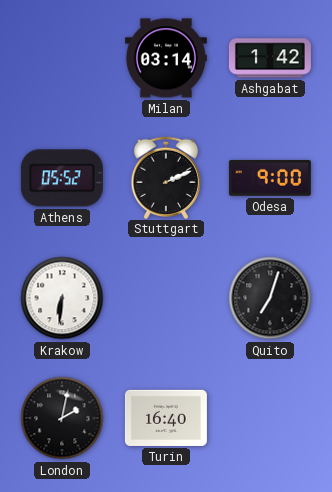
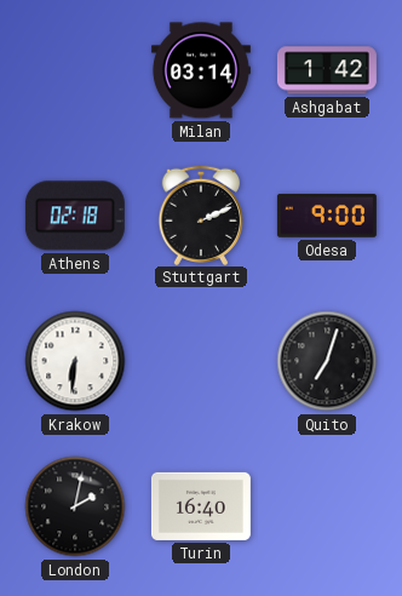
Athens: 05:52 -> 02:18
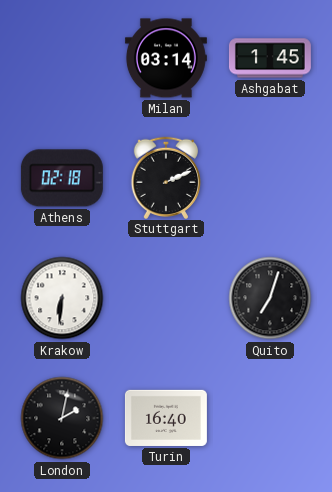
Ashgabat: 1:42 -> 1:45
Odesa: 9:00 -> none
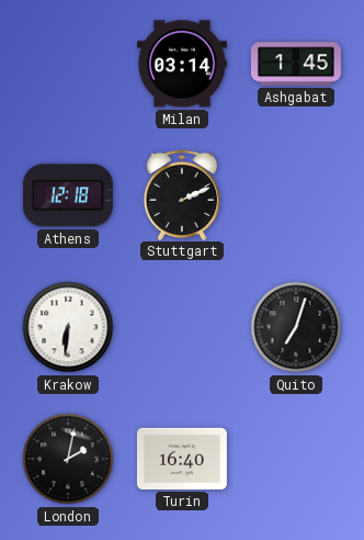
Athens: 02:18 -> 12:18
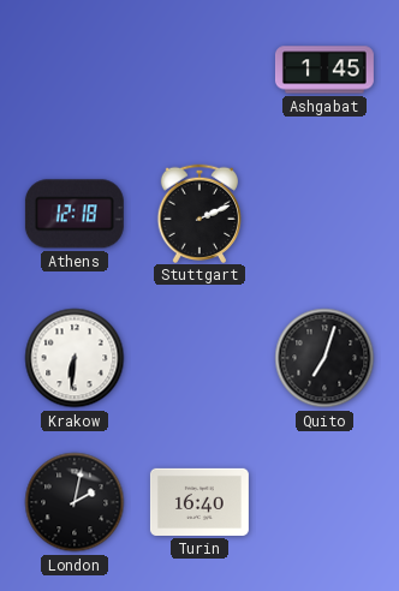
Milan: 03:14 -> none
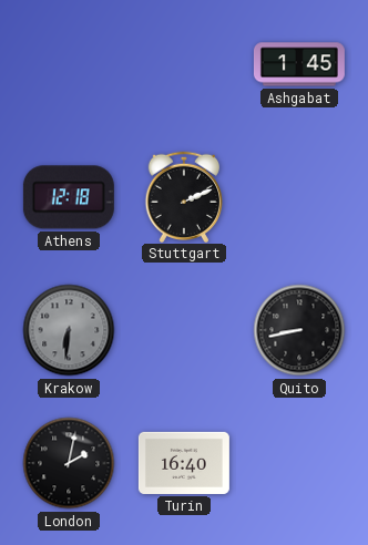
Krakow dial: white -> grey
Quito: 7:03 -> 8:43
